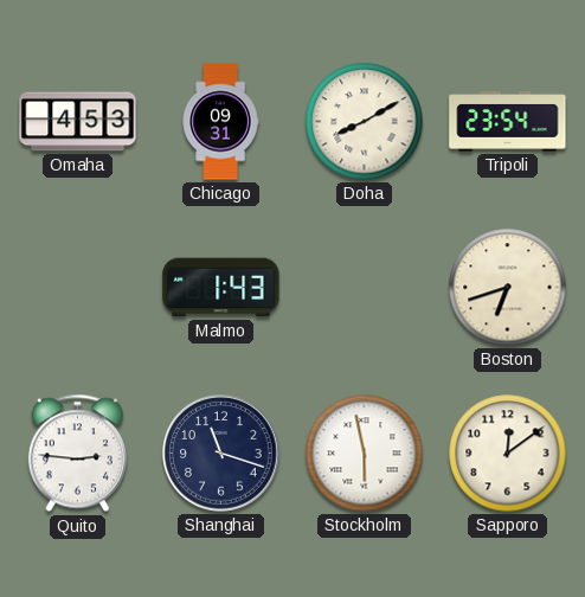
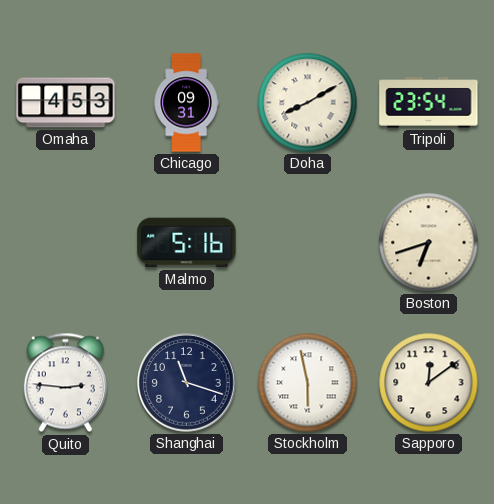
Malmo: 1:43 -> 5:16
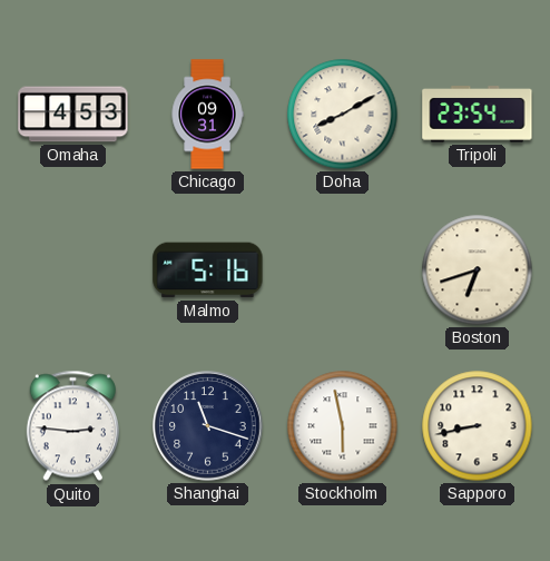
Sapporo: 12:09 -> 8:43
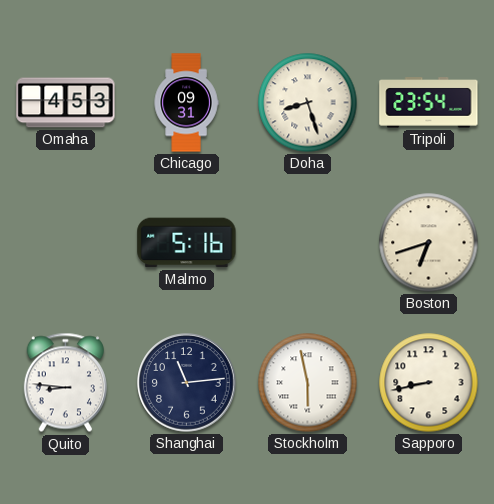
Doha: 8:10 -> 8:27
Quito: 2:46 -> 8:46
Shanghai: 11:18 -> 11:14
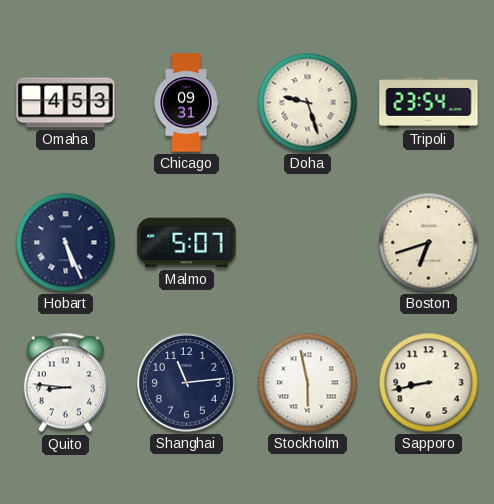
Doha: 8:27 -> 9:27
Hobart: none -> 5:26
Malmo: 5:16 -> 5:07
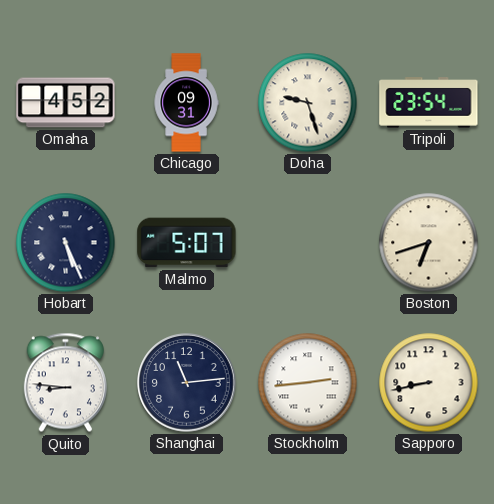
Omaha: 4:53 -> 4:52
Stockholm: 5:58 -> 2:44
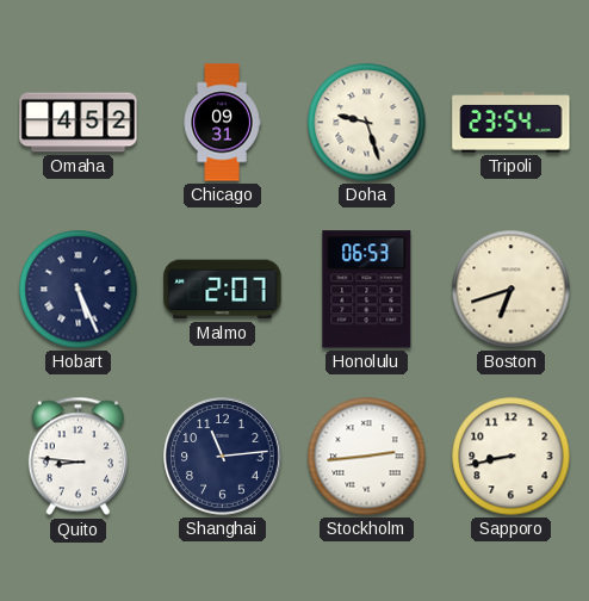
Malmo: 5:07 -> 2:07
Honolulu: none -> 06:53
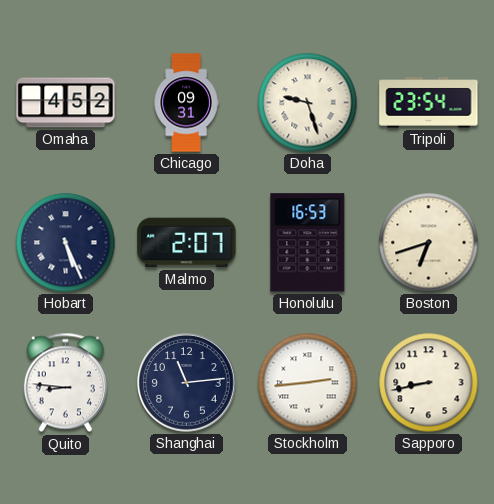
Honolulu: 06:53 -> 16:53
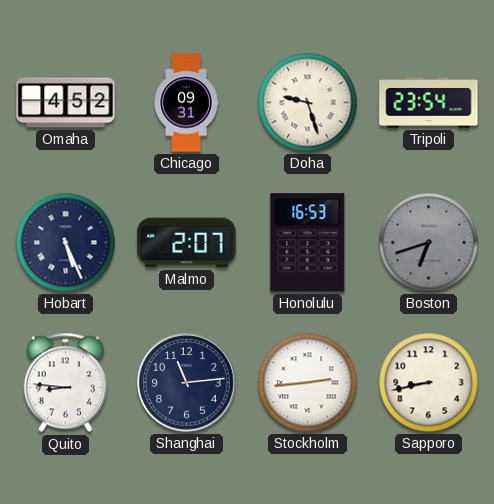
Boston dial: cream -> grey
